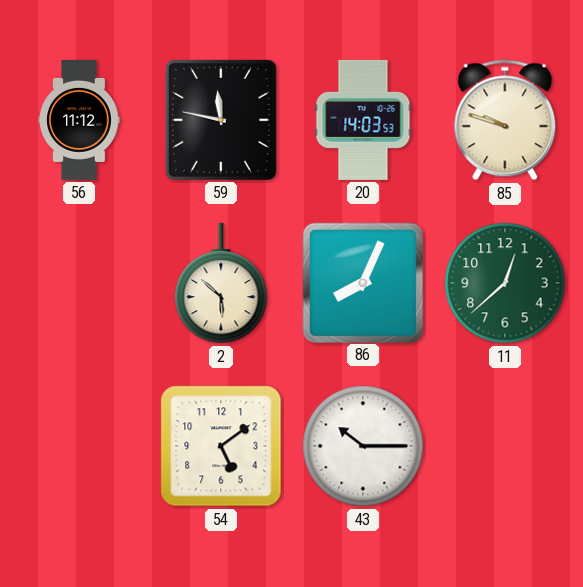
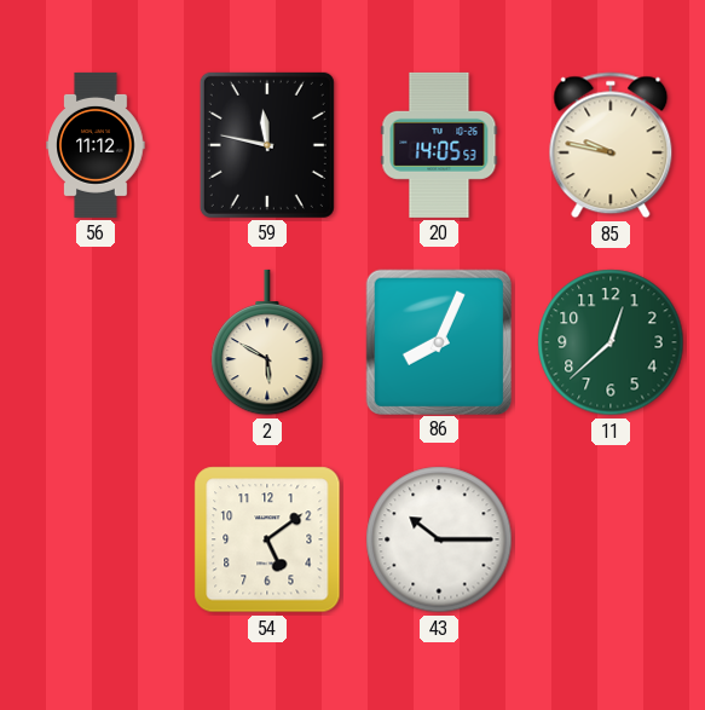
20: 14:03 -> 14:05
85: 9:48 -> 9:47
2: 5:52 -> 5:50
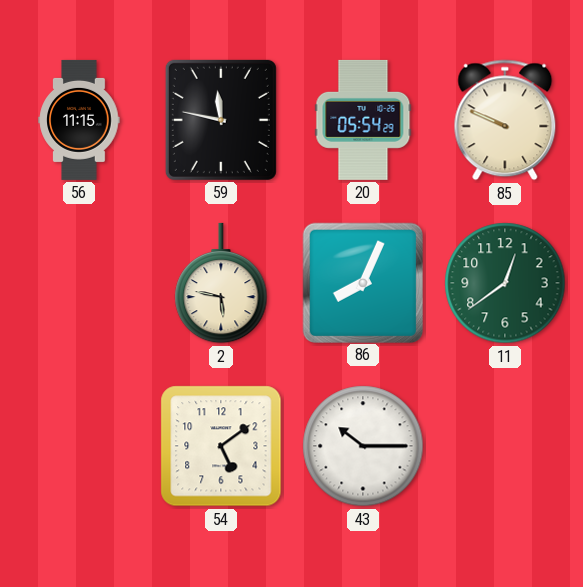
56: 11:12 -> 11:15
20: 14:05 -> 05:54
85: 9:47 -> 9:49
2: 5:50 -> 5:47
11: 12:38 -> 12:39
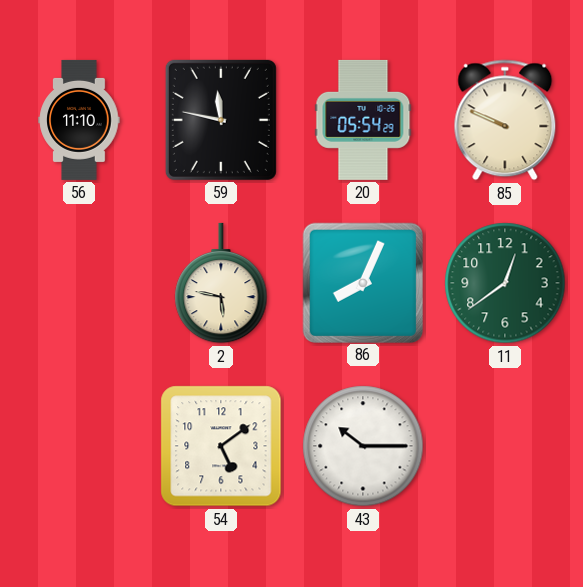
56: 11:15 -> 11:10
